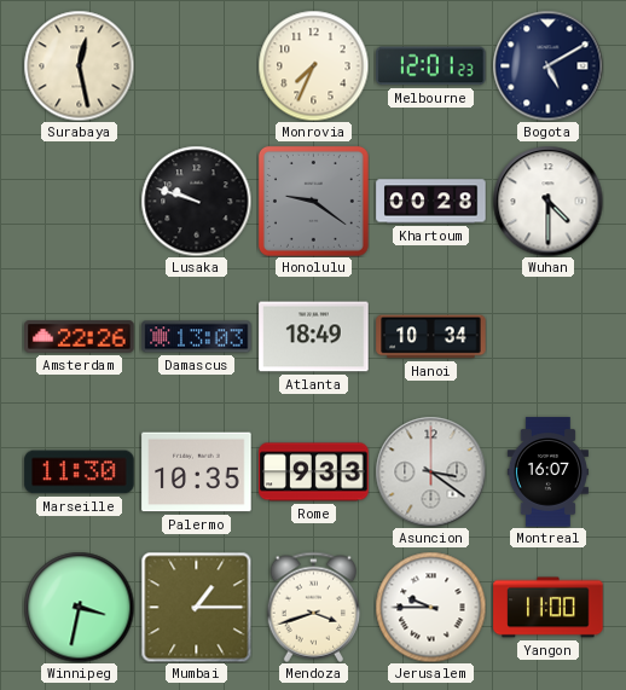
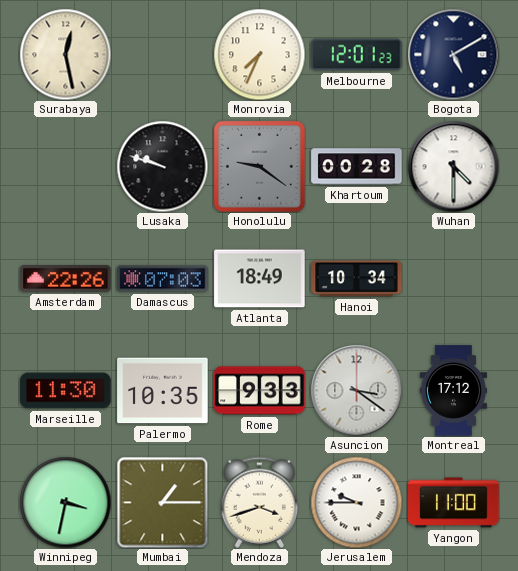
Damascus: 13:03 -> 07:03
Montreal: 16:07 -> 17:12
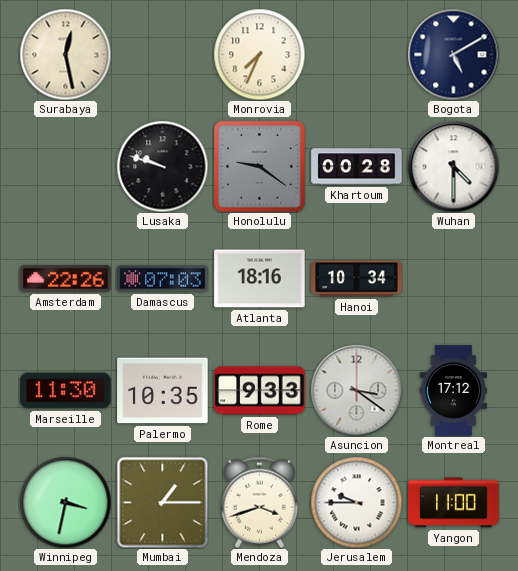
Melbourne: 12:01 -> none
Atlanta: 18:49 -> 18:16
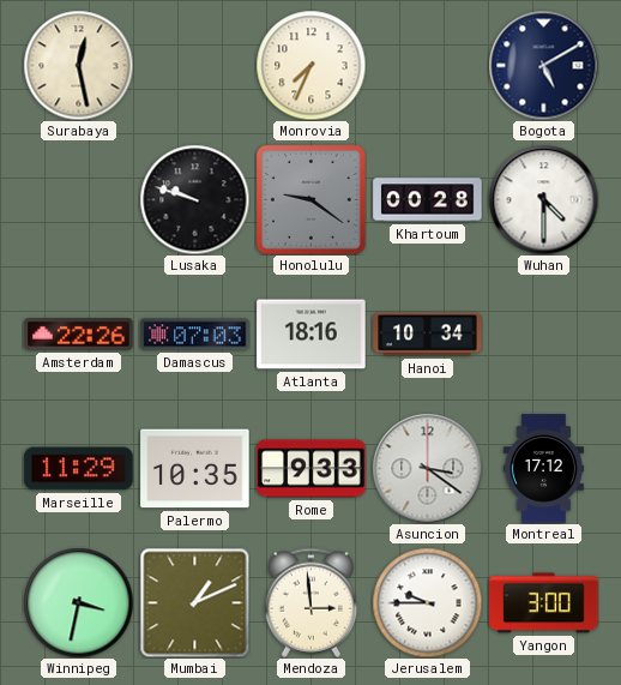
Marseille: 11:30 -> 11:29
Mumbai: 1:15 -> 1:11
Mendoza: 3:42 -> 2:59
Yangon: 11:00 -> 3:00
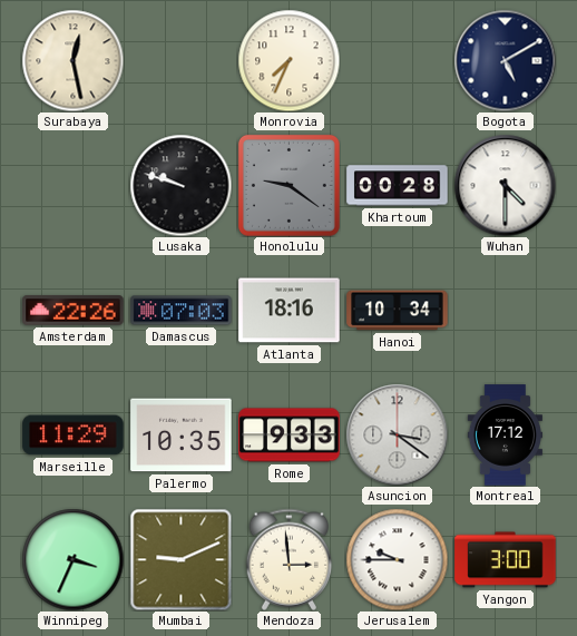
Winnipeg: 3:32 -> 3:34
Mumbai: 1:11 -> 9:11
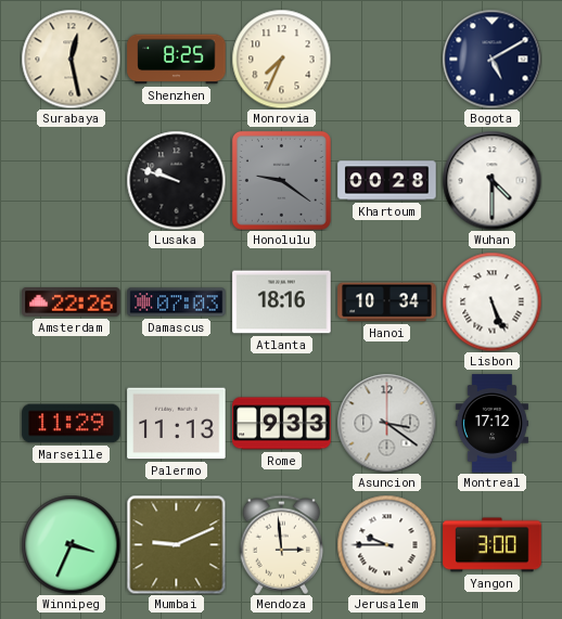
Shenzhen: none -> 8:25
Lisbon: none -> 5:26
Palermo: 10:35 -> 11:13
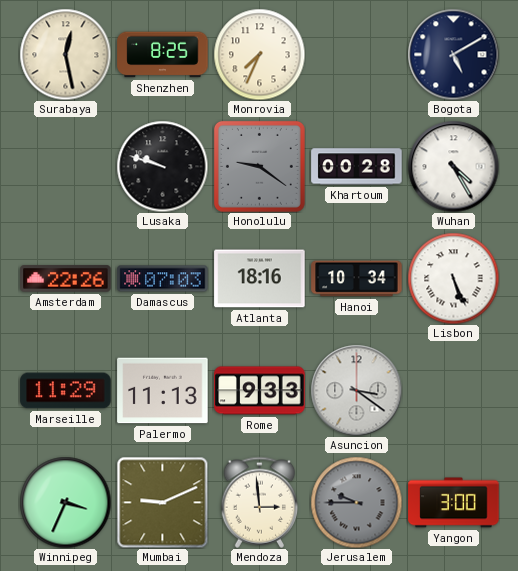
Wuhan: 4:30 -> 4:25
Montreal: 17:12 -> none
Jerusalem dial: white -> grey
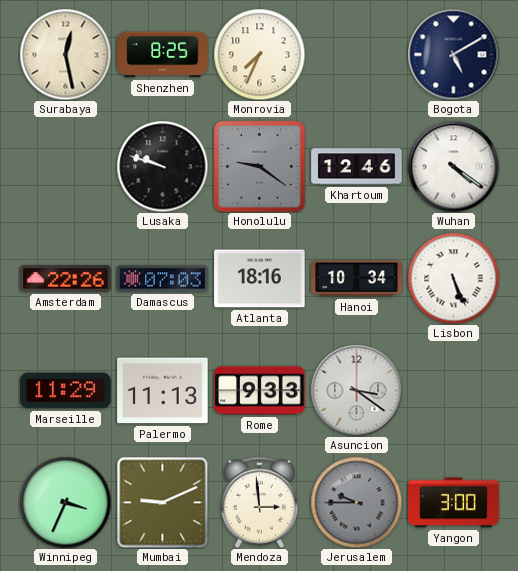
Khartoum: 00:28 -> 12:46
Wuhan: 4:25 -> 4:21
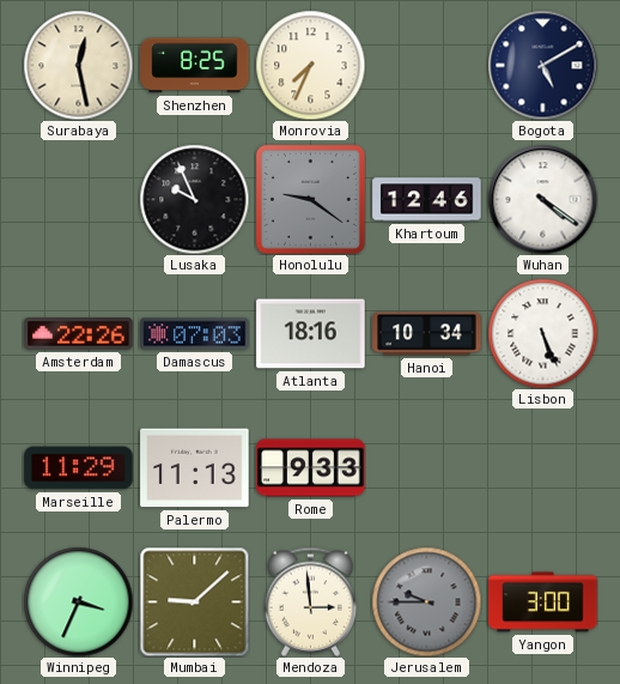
Lusaka: 9:48 -> 9:56
Asuncion: 3:21 -> none
Mumbai: 9:11 -> 9:08
